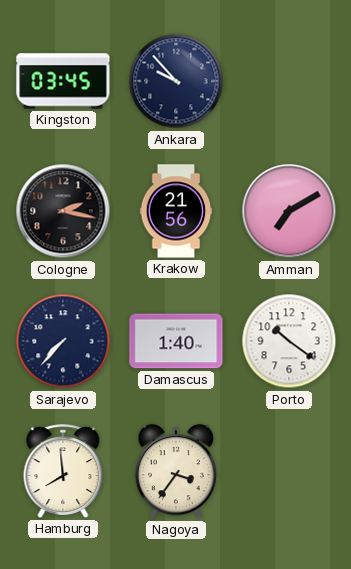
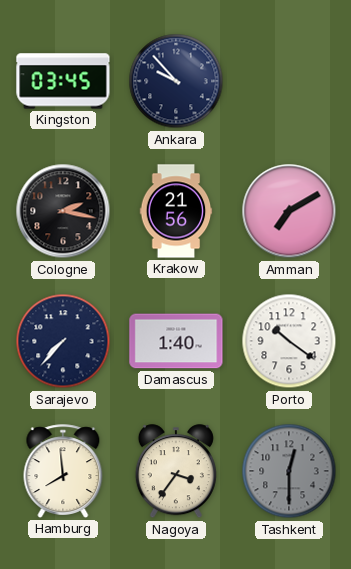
Tashkent: none -> 12:30
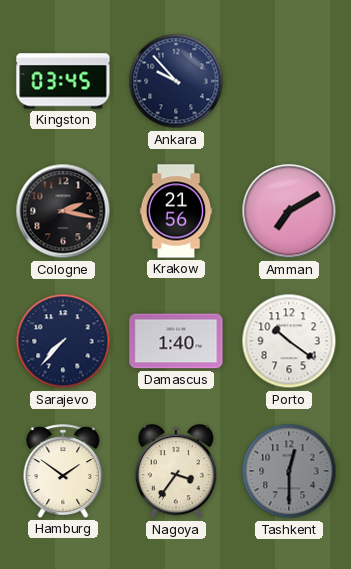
Hamburg: 7:59 -> 1:51
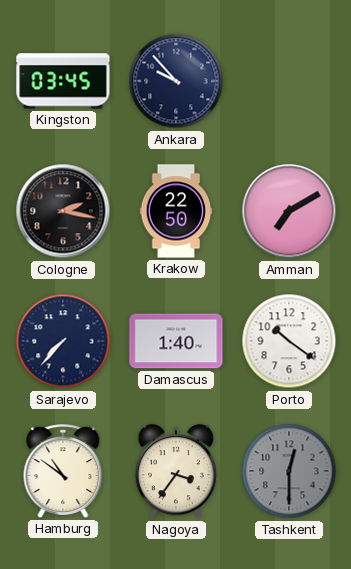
Krakow: 21:56 -> 22:50
Hamburg: 1:51 -> 10:51
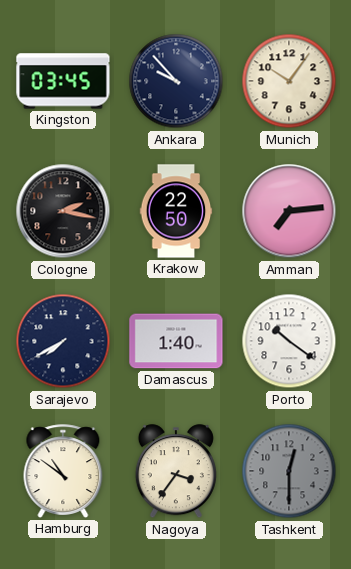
Munich: none -> 10:06
Amman: 7:10 -> 7:14
Sarajevo: 7:37 -> 7:40
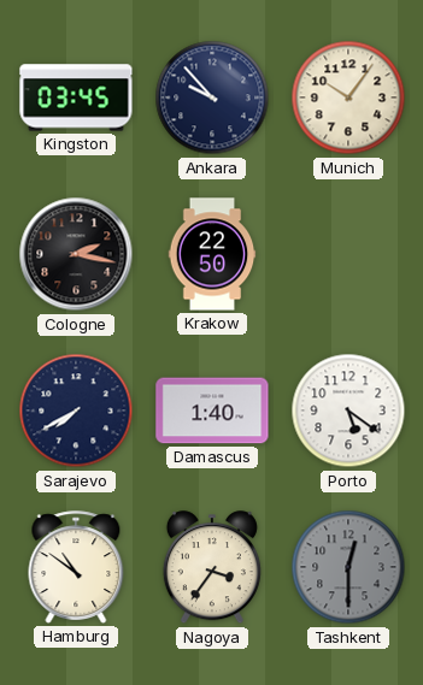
Amman: 7:14 -> none
Porto: 10:21 -> 5:21
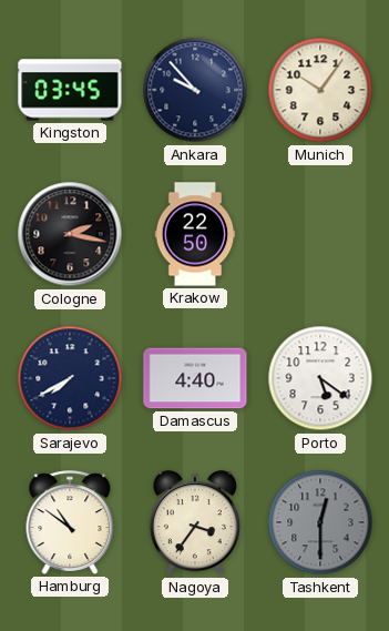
Damascus: 1:40 -> 4:40
